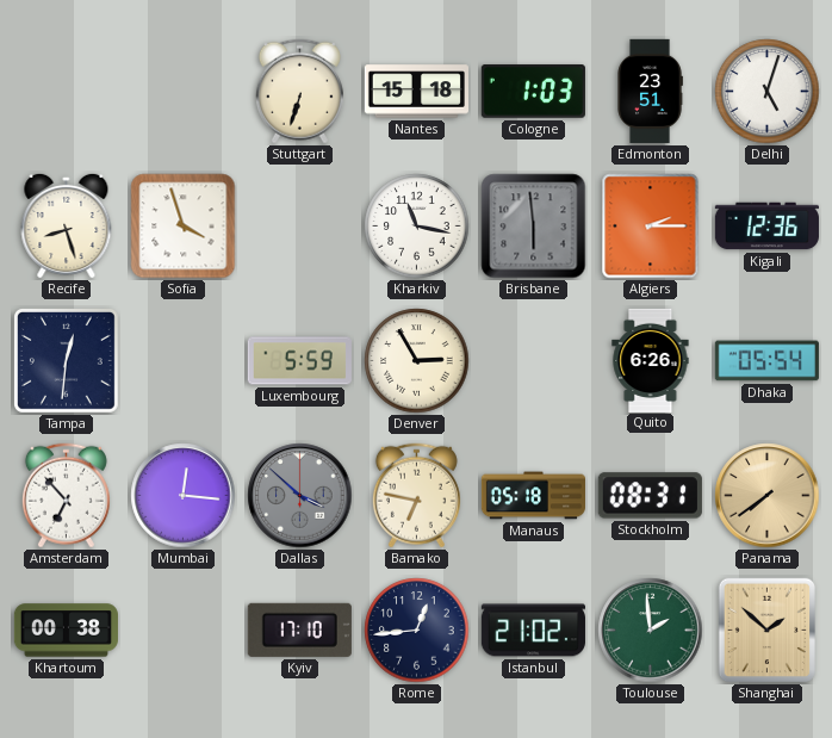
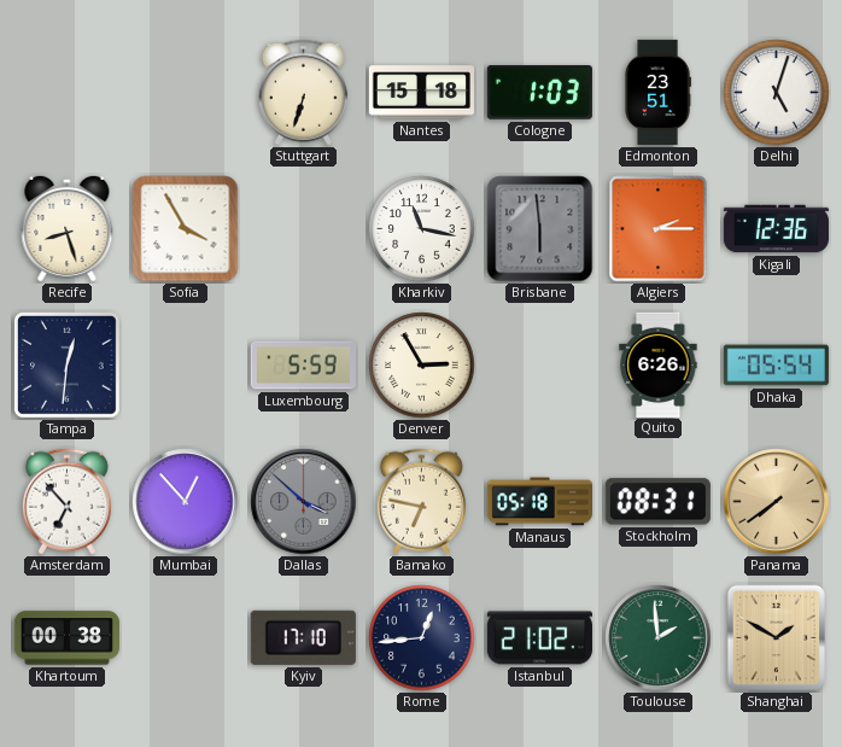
Sofia: 3:57 -> 3:55
Mumbai: 12:16 -> 12:53
Shanghai: 1:52 -> 1:50
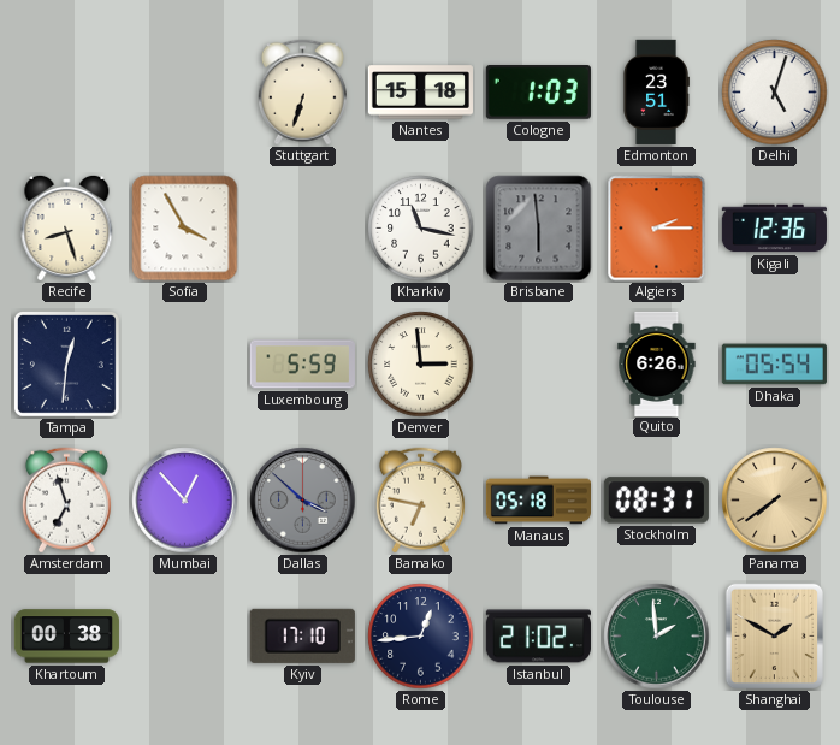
Denver: 2:55 -> 2:59
Amsterdam: 6:53 -> 6:57
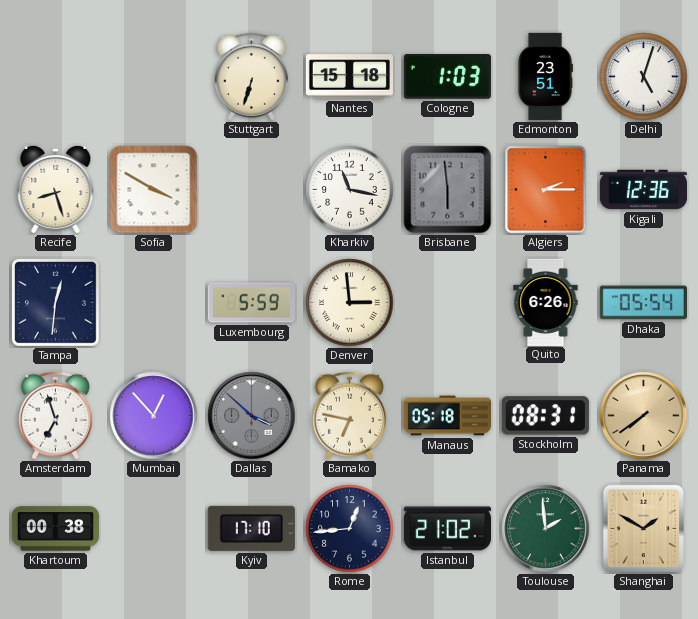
Sofia: 3:55 -> 3:50
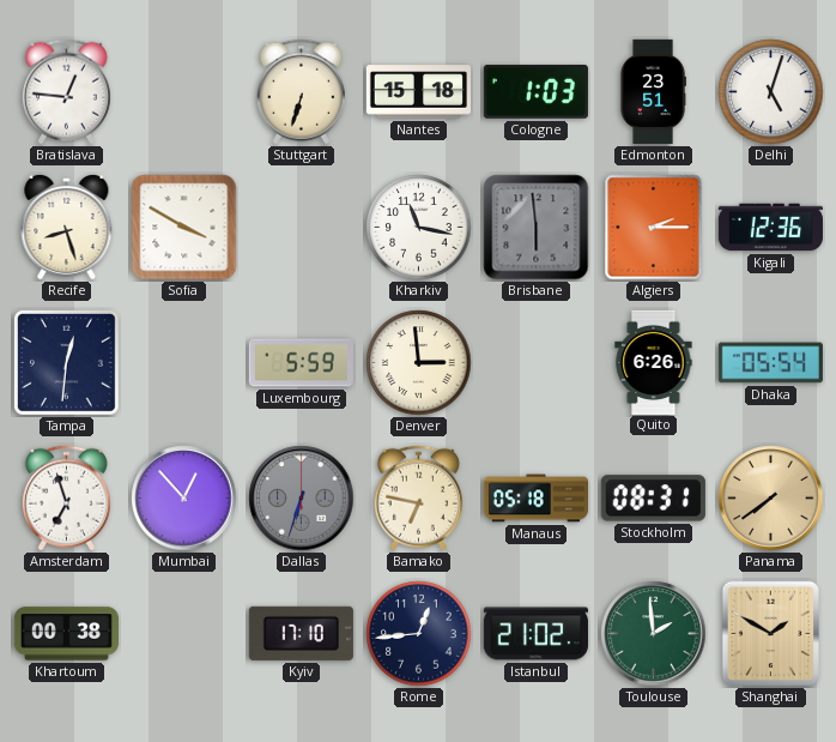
Bratislava: none -> 12:46
Dallas: 3:52 -> 6:33
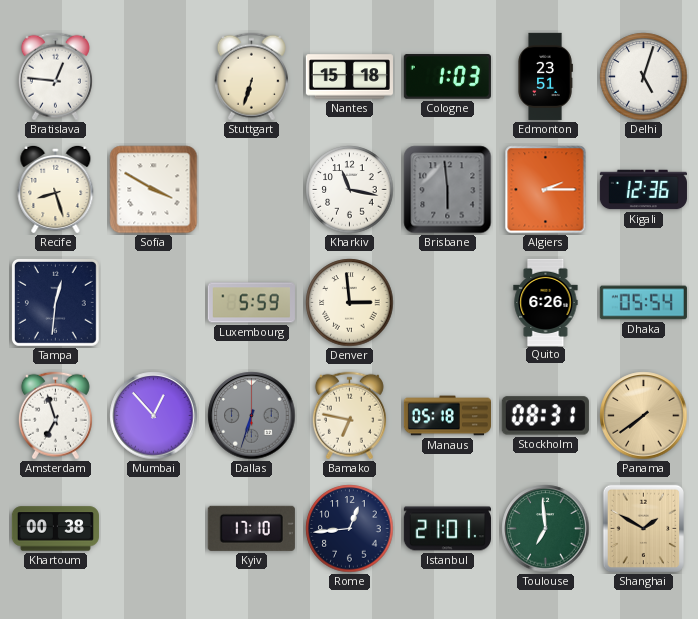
Istanbul: 21:02 -> 21:01
Toulouse: 1:59 -> 6:59
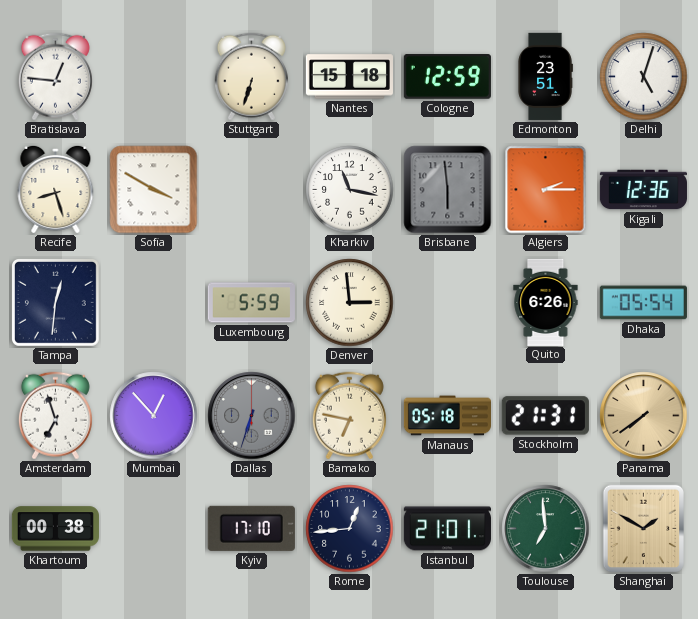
Cologne: 1:03 -> 12:59
Stockholm: 08:31 -> 21:31
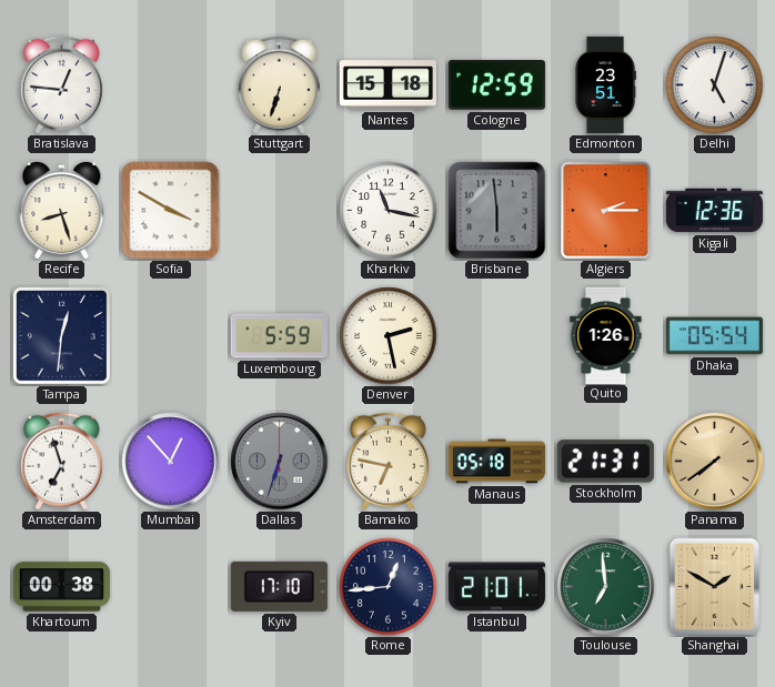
Denver: 2:59 -> 2:28
Quito: 6:26 -> 1:26
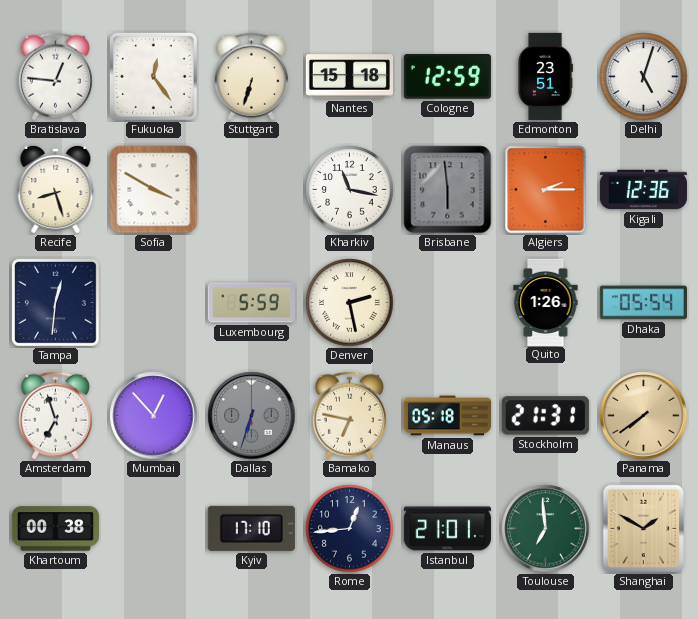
Fukuoka: none -> 12:24
